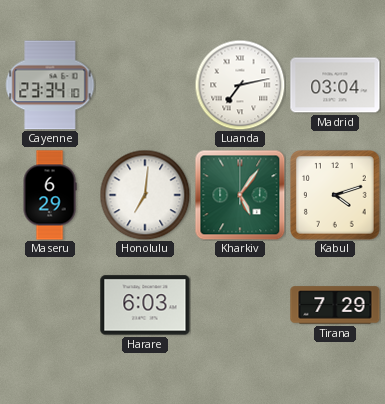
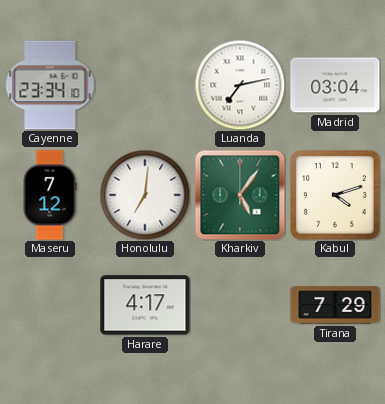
Maseru: 6:29 -> 7:12
Harare: 6:03 -> 4:17
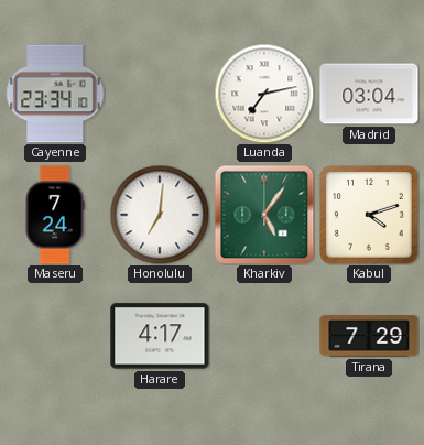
Maseru: 7:12 -> 7:24
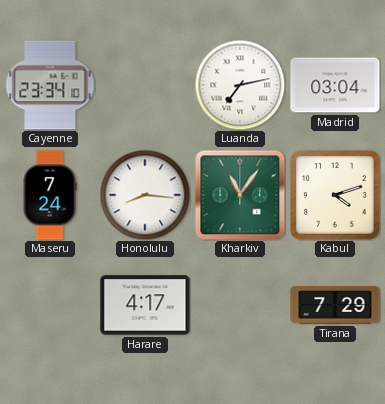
Honolulu: 7:01 -> 8:16
Kharkiv: 5:06 -> 11:06
